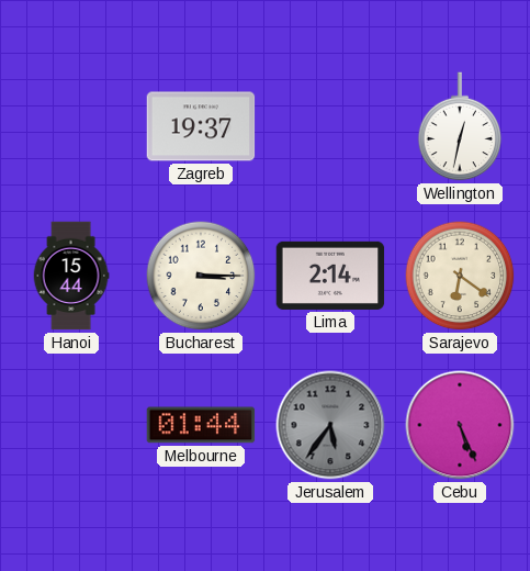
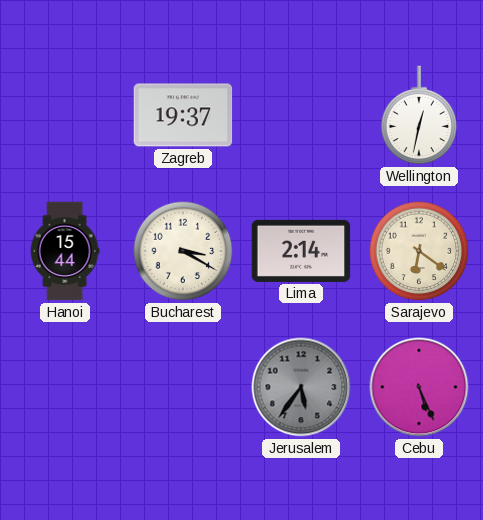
Bucharest: 3:15 -> 3:20
Melbourne: 01:44 -> none
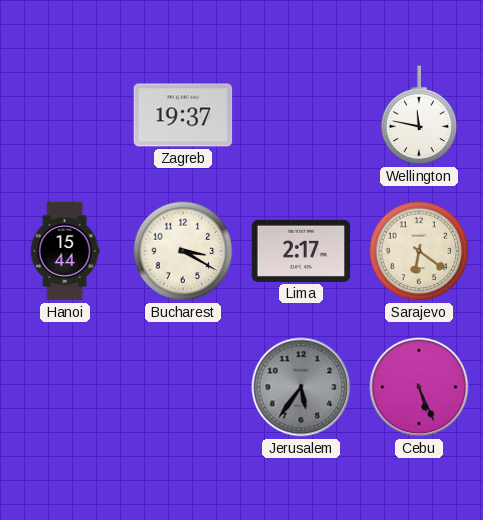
Wellington: 12:32 -> 11:47
Lima: 2:14 -> 2:17
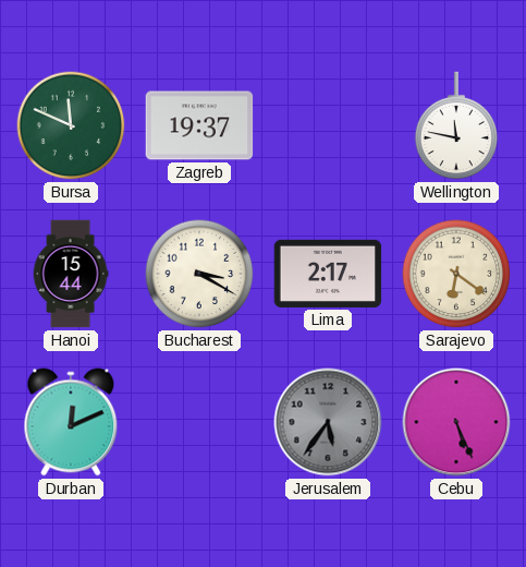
Bursa: none -> 11:49
Durban: none -> 12:11
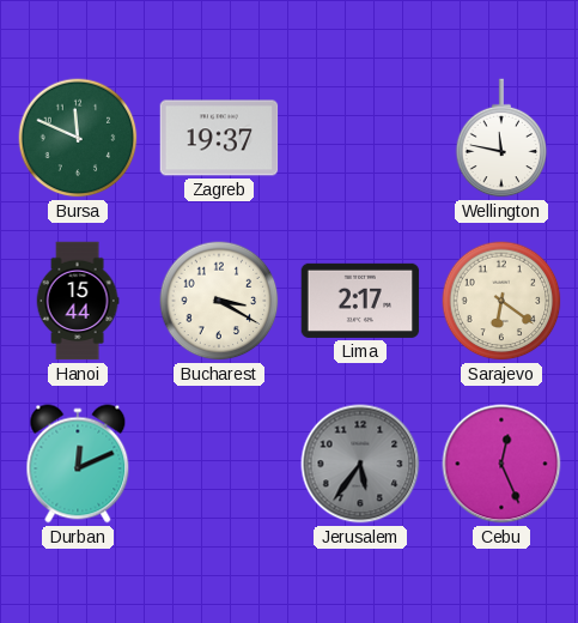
Cebu: 5:26 -> 12:26
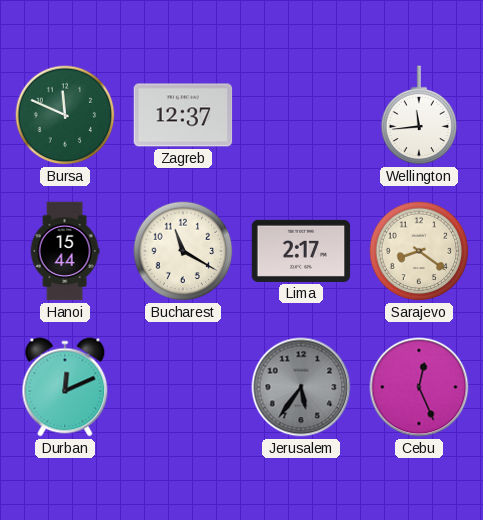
Zagreb: 19:37 -> 12:37
Wellington: 11:47 -> 11:44
Bucharest: 3:20 -> 11:20
Sarajevo: 6:21 -> 8:21
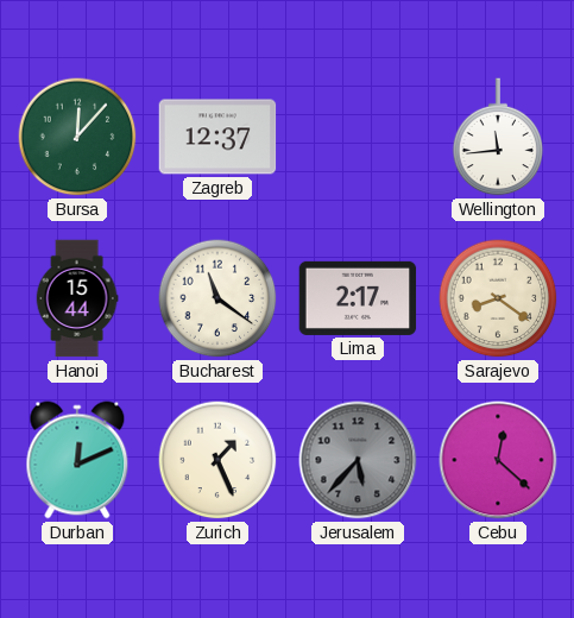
Bursa: 11:49 -> 12:07
Bucharest: 11:20 -> 11:21
Zurich: none -> 1:26
Jerusalem: 5:36 -> 5:37
Cebu: 12:26 -> 12:22
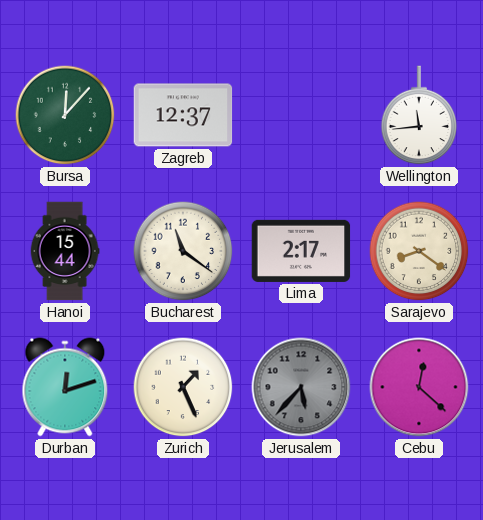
Durban: 12:11 -> 12:12
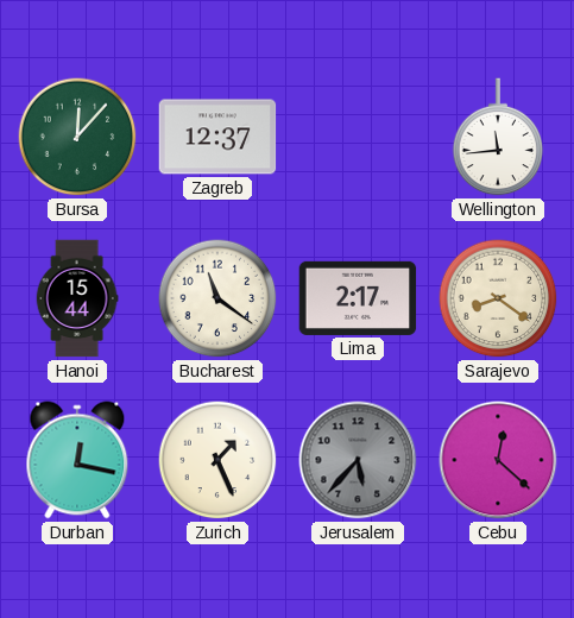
Durban: 12:12 -> 12:17
